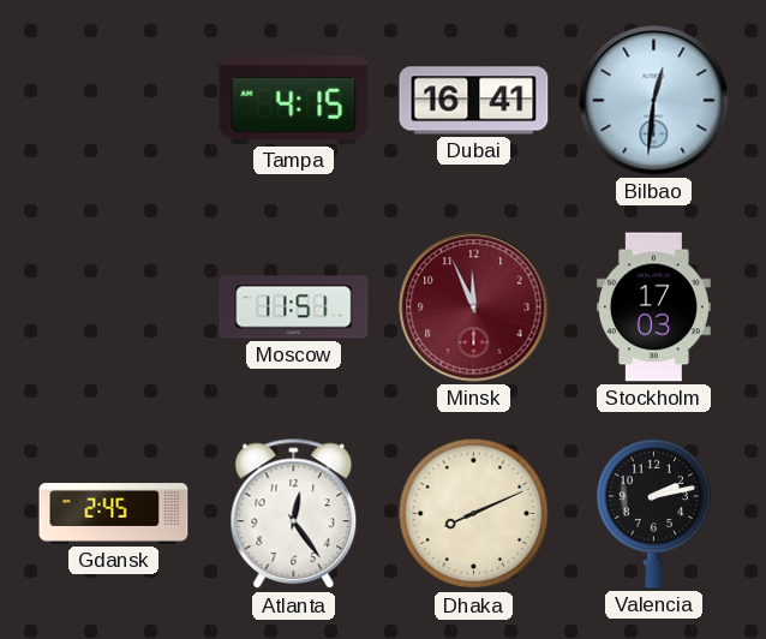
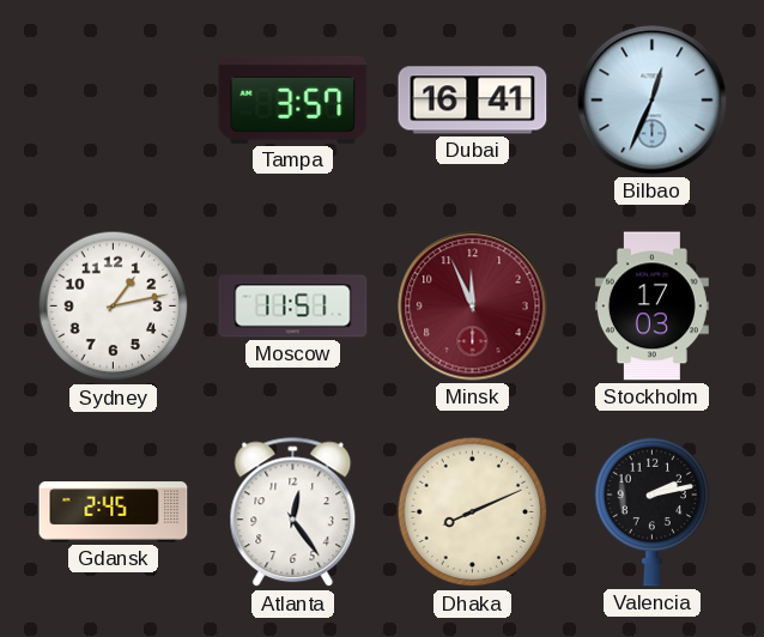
Tampa: 4:15 -> 3:57
Bilbao: 12:31 -> 12:34
Sydney: none -> 1:13
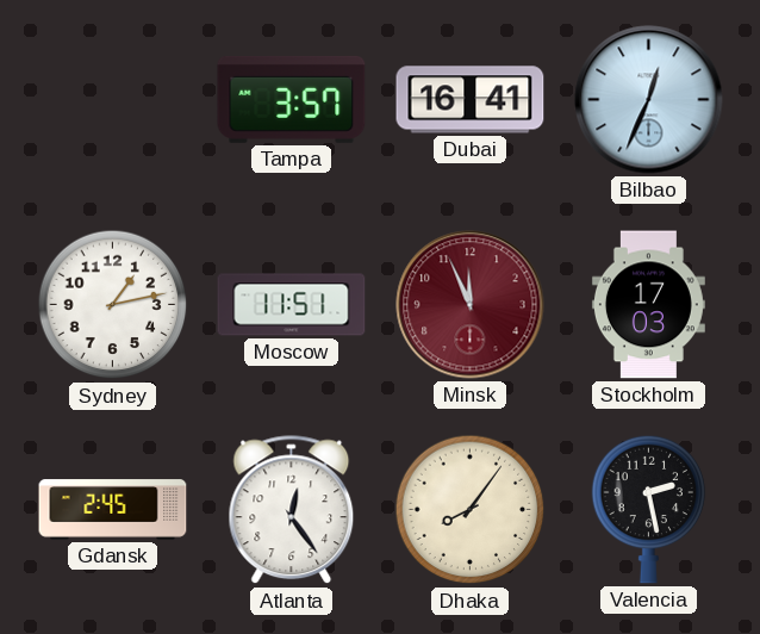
Dhaka: 8:11 -> 8:06
Valencia: 2:13 -> 2:28
